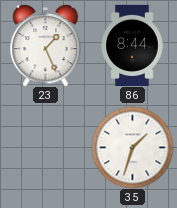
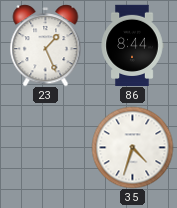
35: 1:33 -> 4:33
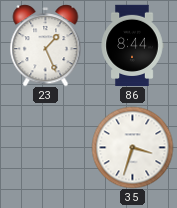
35: 4:33 -> 3:33
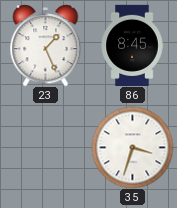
86: 8:44 -> 8:45
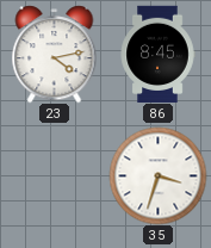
23: 1:26 -> 4:13
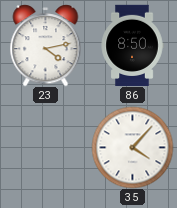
86: 8:45 -> 8:50
35: 3:33 -> 4:07
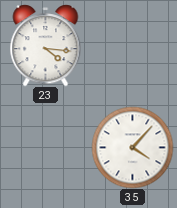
23: 4:13 -> 4:16
86: 8:50 -> none
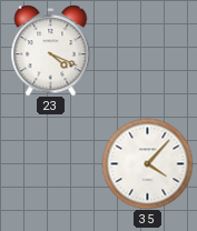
23: 4:16 -> 4:19
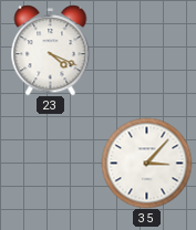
35: 4:07 -> 3:07
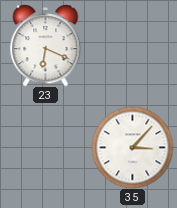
23: 4:19 -> 6:19
